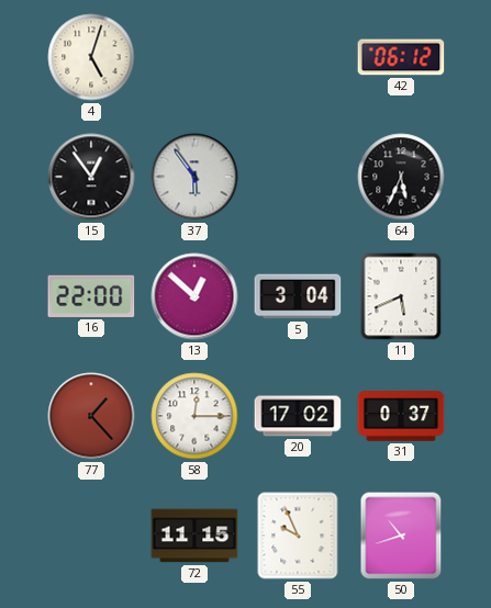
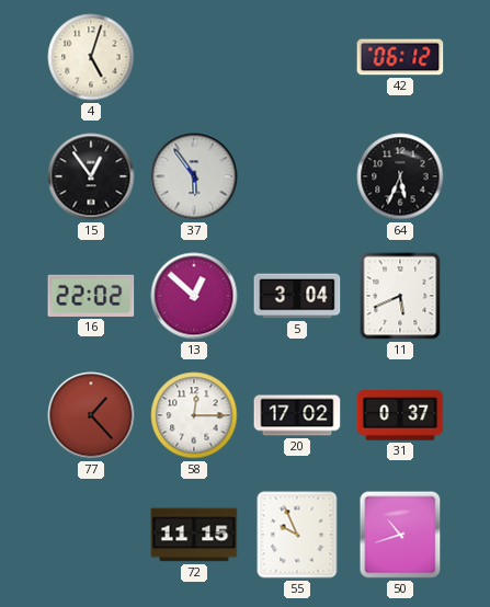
16: 22:00 -> 22:02
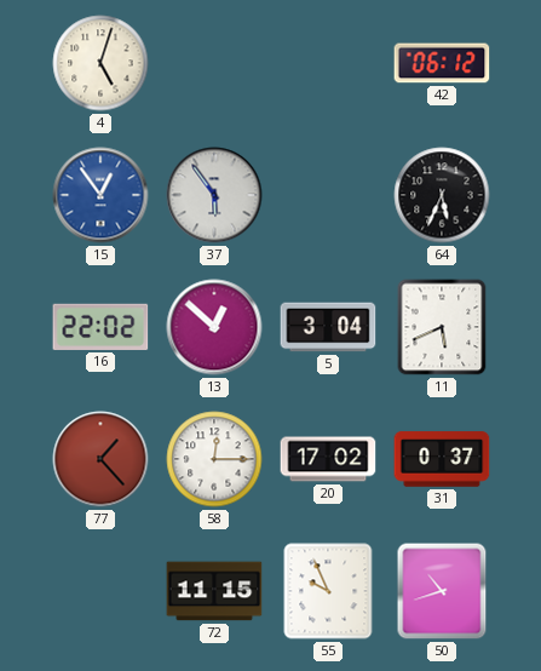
15 dial: black -> blue
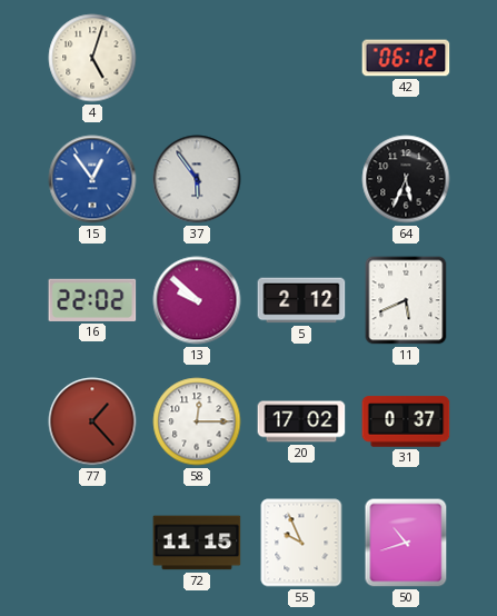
13: 12:52 -> 9:52
5: 3:04 -> 2:12
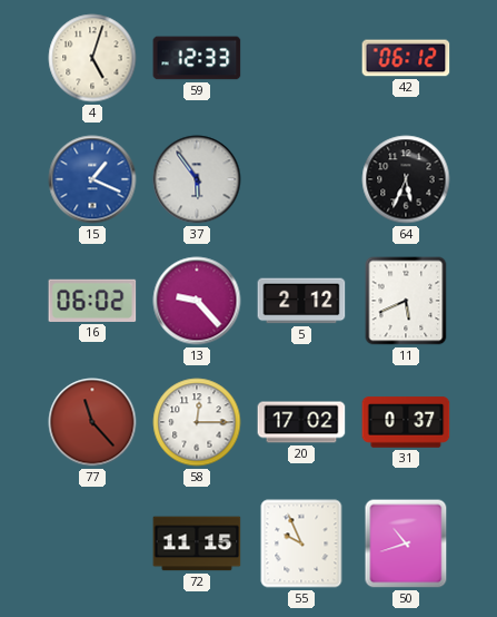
59: none -> 12:33
15: 12:54 -> 1:19
16: 22:02 -> 06:02
13: 9:52 -> 9:23
77: 1:23 -> 11:23
